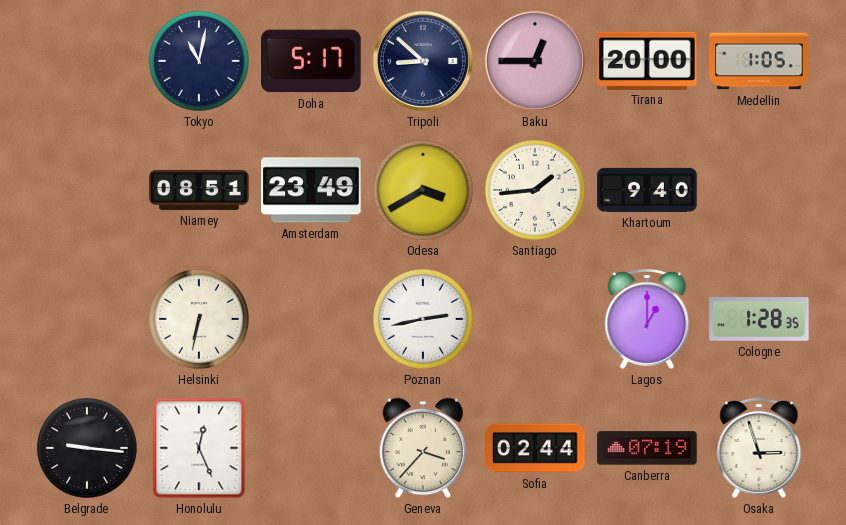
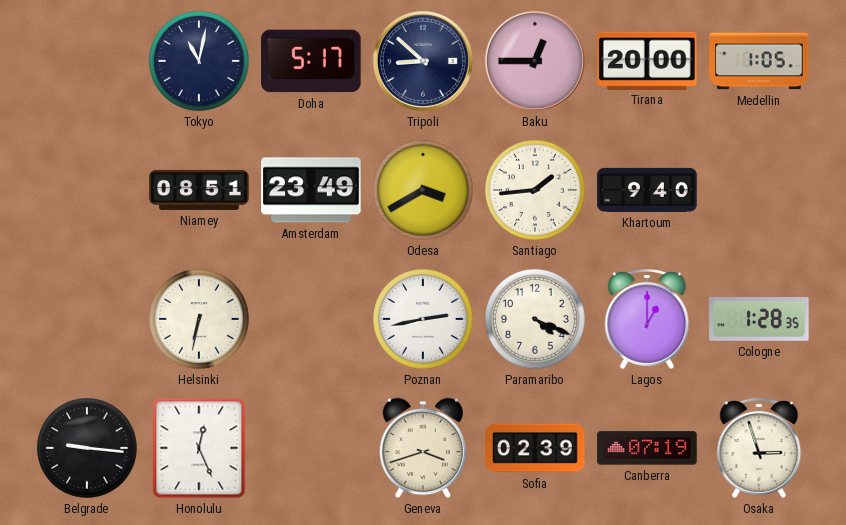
Paramaribo: none -> 4:19
Geneva: 3:37 -> 3:42
Sofia: 02:44 -> 02:39
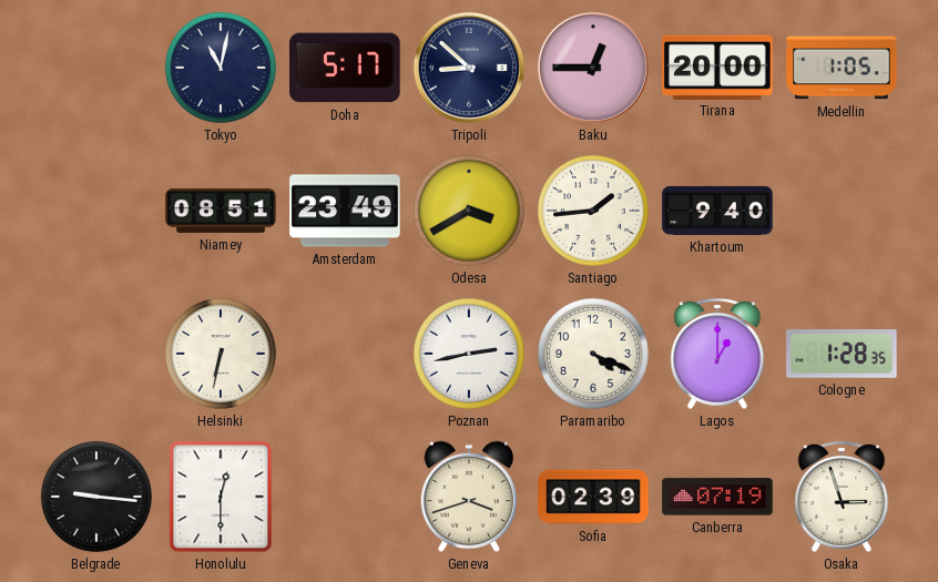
Honolulu: 12:26 -> 12:30
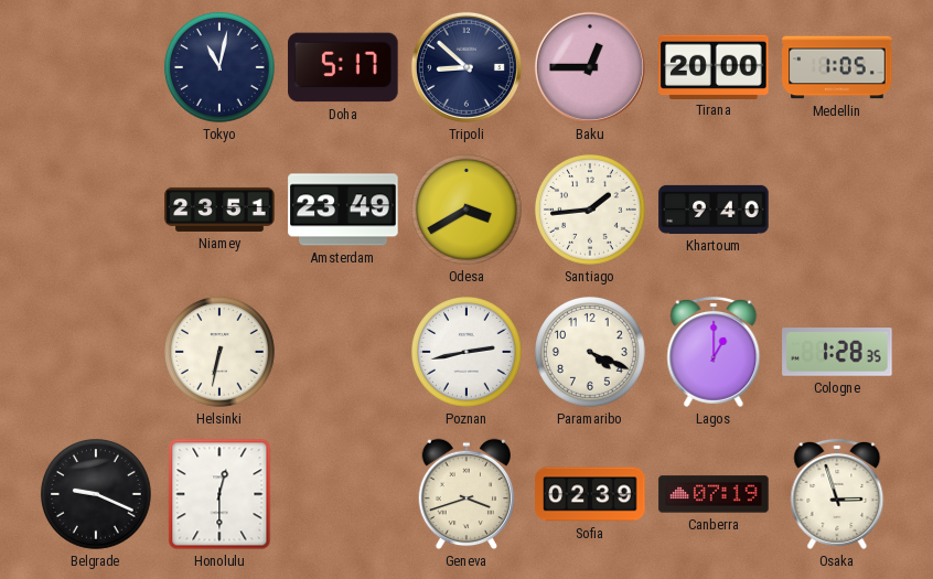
Niamey: 08:51 -> 23:51
Belgrade: 9:16 -> 9:19
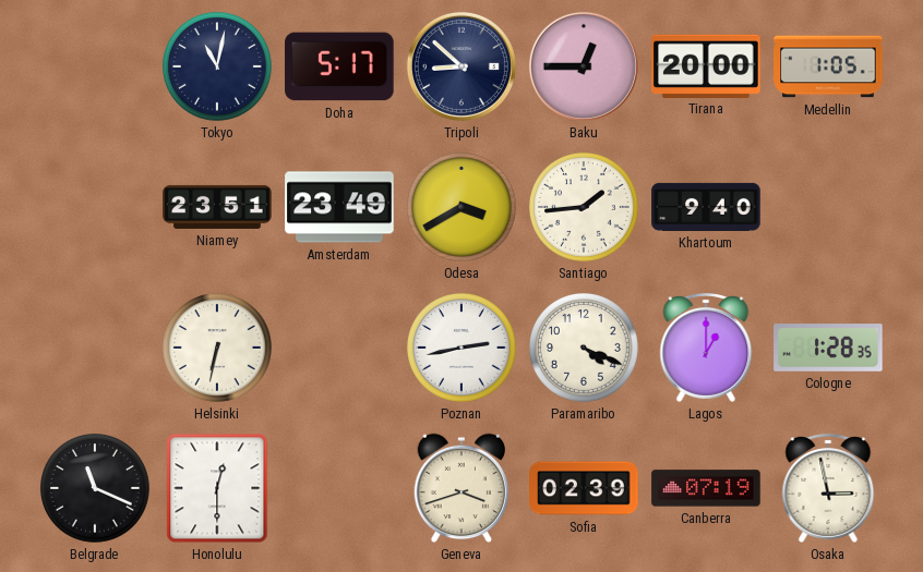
Belgrade: 9:19 -> 11:19
Osaka: 2:57 -> 2:58
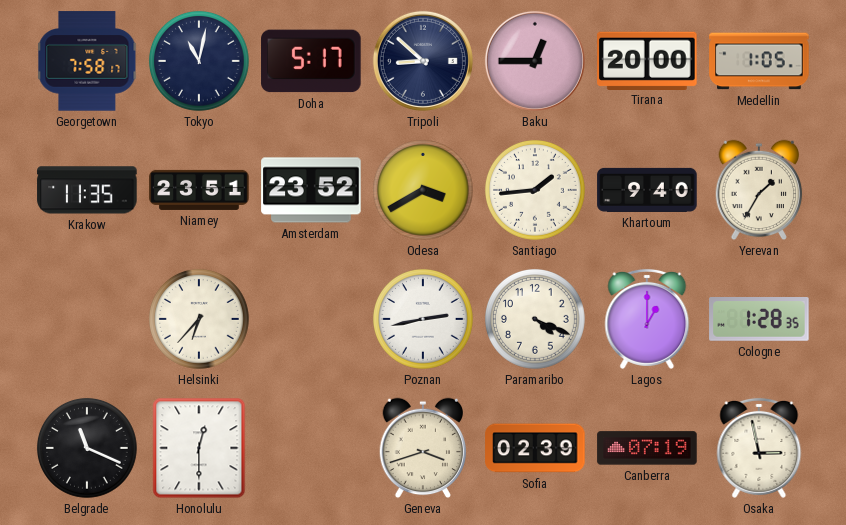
Georgetown: none -> 7:58
Krakow: none -> 11:35
Amsterdam: 23:49 -> 23:52
Yerevan: none -> 1:35
Helsinki: 6:32 -> 6:37
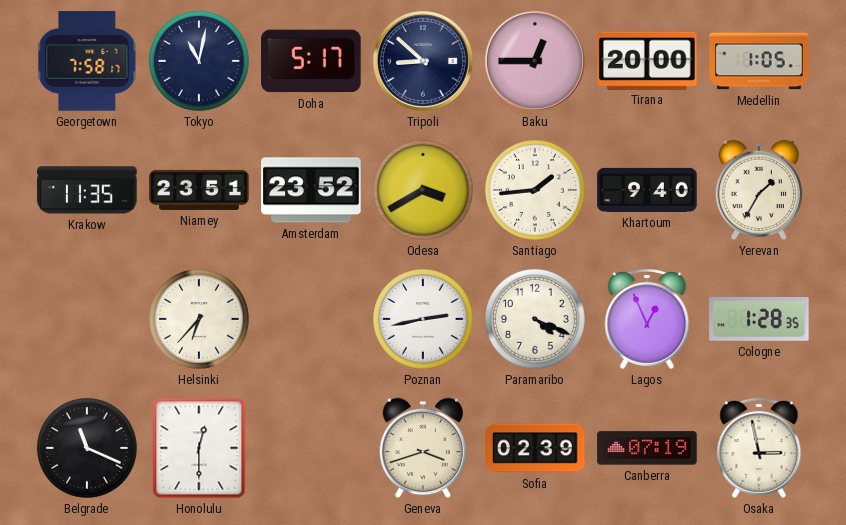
Lagos: 1:00 -> 12:56
